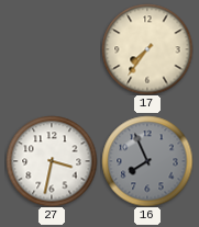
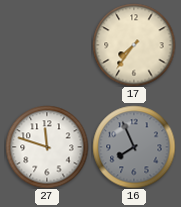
27: 3:32 -> 11:48
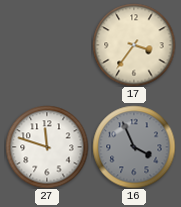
17: 7:36 -> 3:36
16: 7:56 -> 3:56
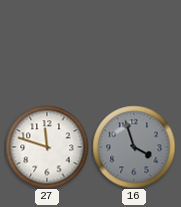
17: 3:36 -> none
16: 3:56 -> 3:57
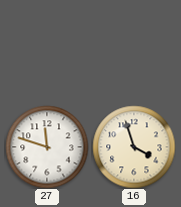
16 dial: grey -> cream
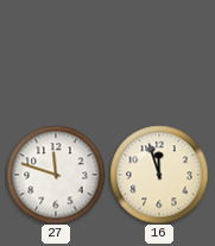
16: 3:57 -> 11:57
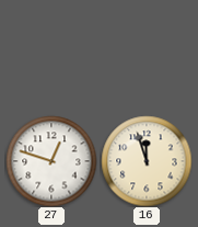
27: 11:48 -> 12:48
